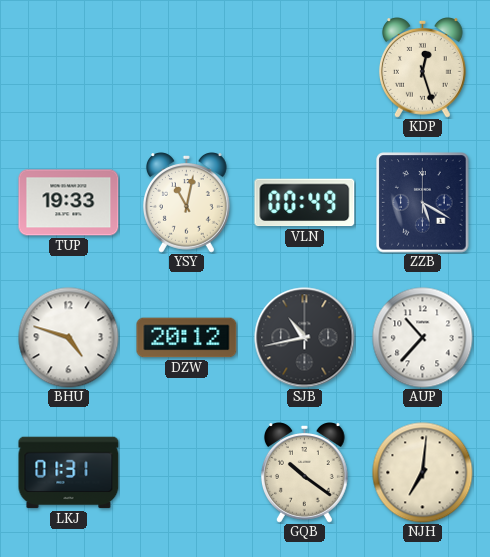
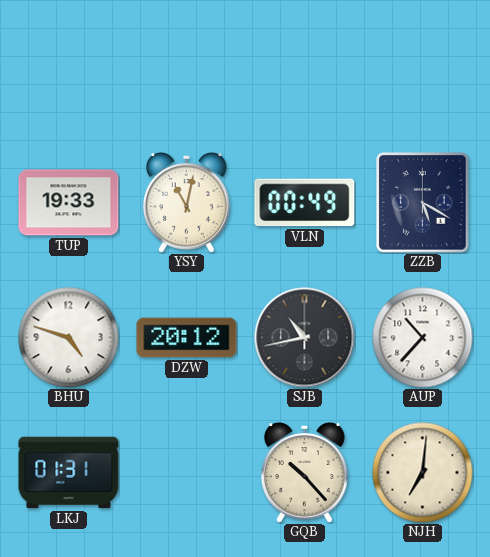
KDP: 12:27 -> none
GQB: 10:21 -> 10:23
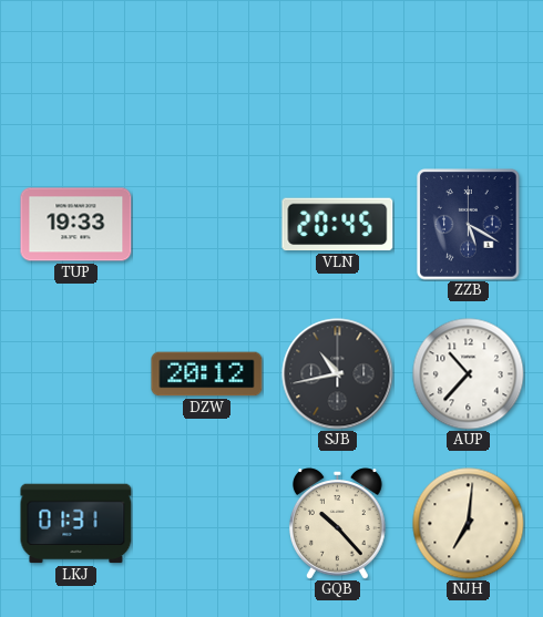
YSY: 11:02 -> none
VLN: 00:49 -> 20:45
BHU: 4:48 -> none
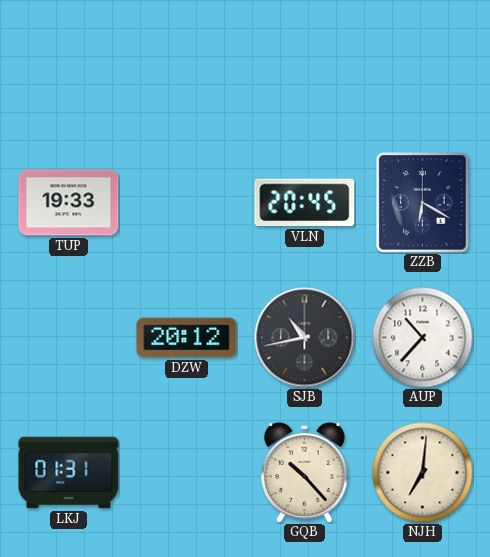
ZZB: 5:20 -> 6:20
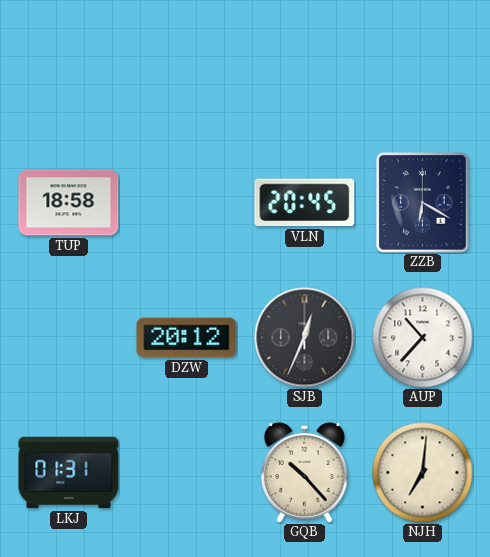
TUP: 19:33 -> 18:58
SJB: 10:43 -> 12:34
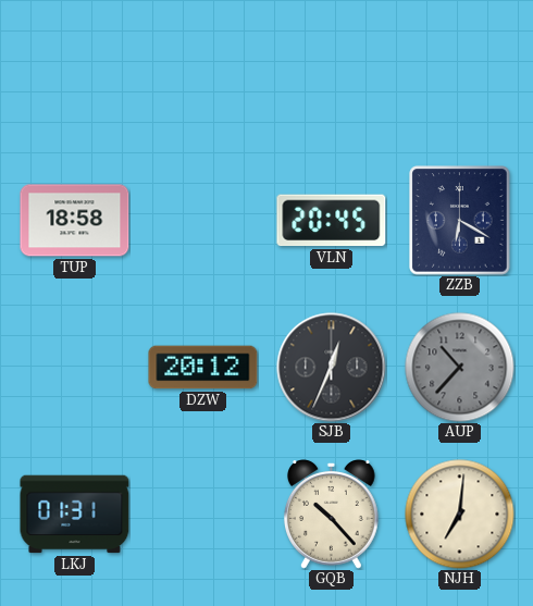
AUP dial: white -> grey
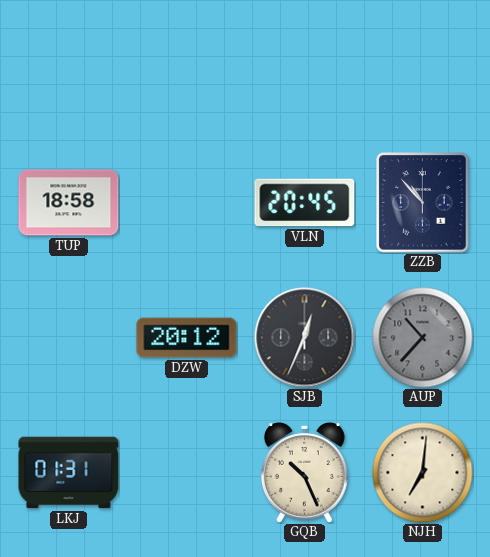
ZZB: 6:20 -> 10:53
GQB: 10:23 -> 10:26
